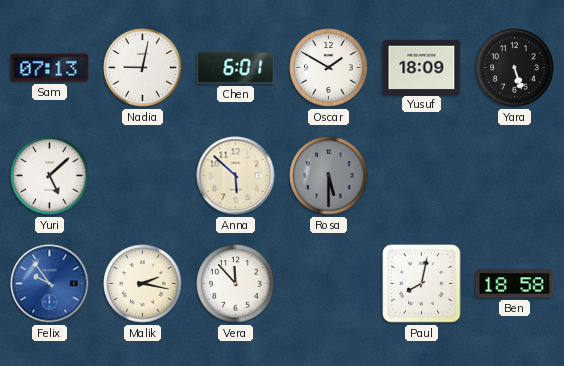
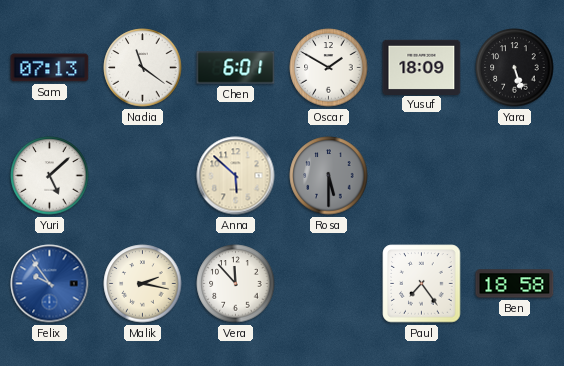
Nadia: 9:02 -> 11:21
Paul: 8:02 -> 7:24
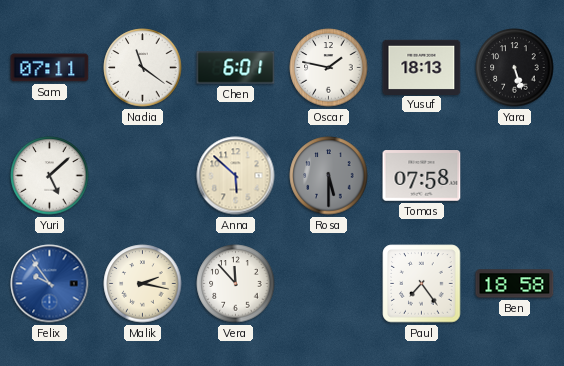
Sam: 07:13 -> 07:11
Oscar: 1:50 -> 1:47
Yusuf: 18:09 -> 18:13
Tomas: none -> 07:58
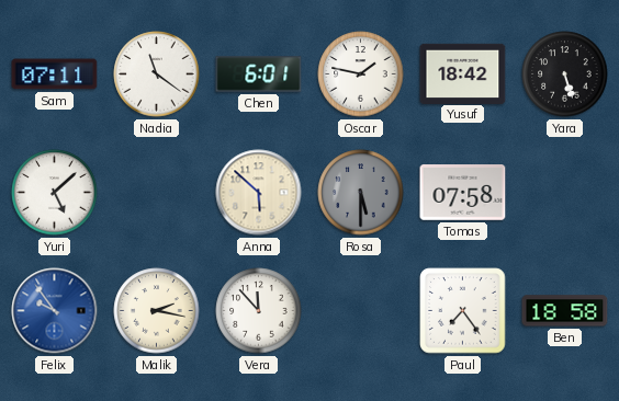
Yusuf: 18:13 -> 18:42
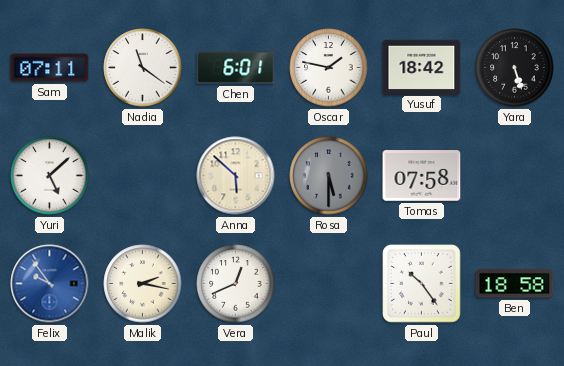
Vera: 11:53 -> 12:41
Paul: 7:24 -> 10:24
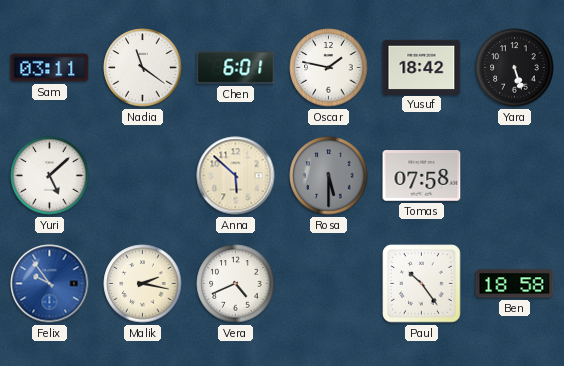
Sam: 07:11 -> 03:11
Vera: 12:41 -> 4:41
